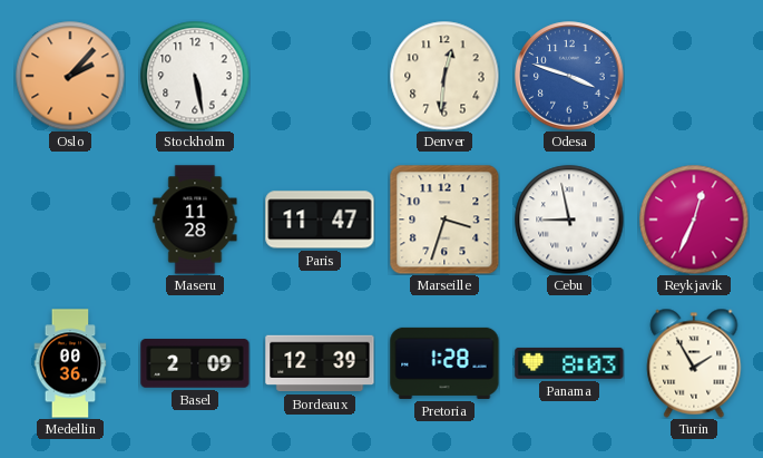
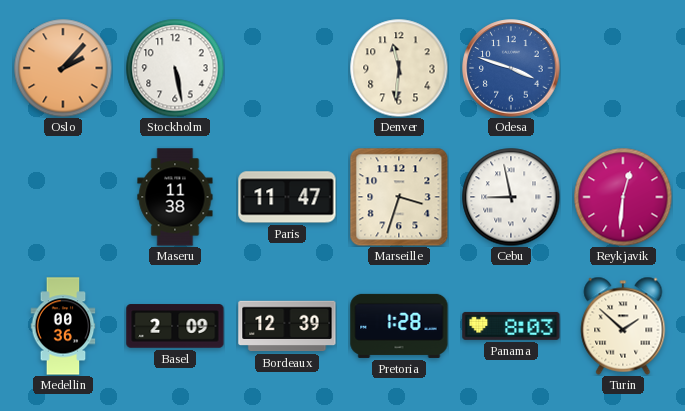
Denver: 12:31 -> 11:31
Maseru: 11:28 -> 11:38
Reykjavik: 12:34 -> 12:31
Turin: 1:55 -> 1:52
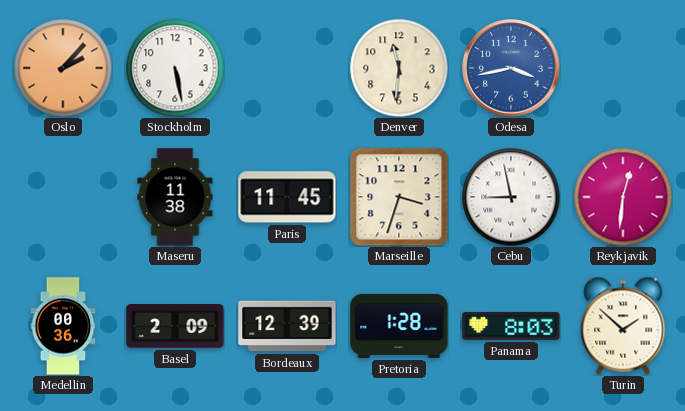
Odesa: 3:48 -> 3:43
Paris: 11:47 -> 11:45
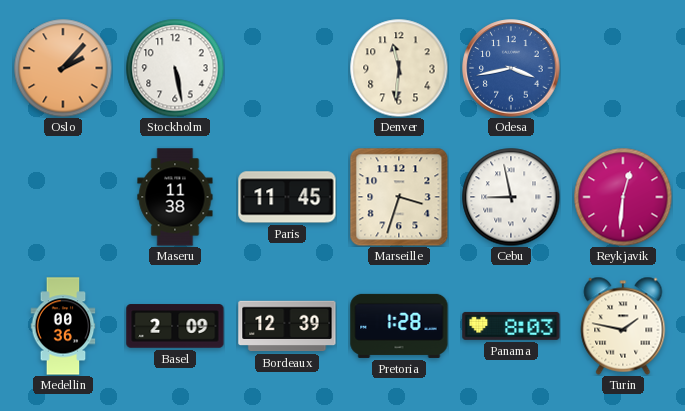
Turin: 1:52 -> 1:47
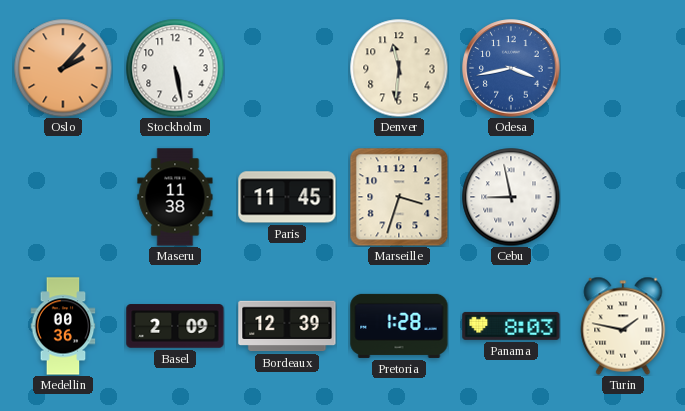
Reykjavik: 12:31 -> none
